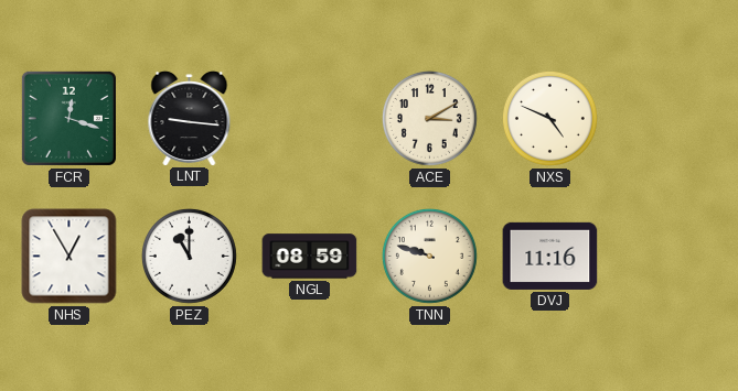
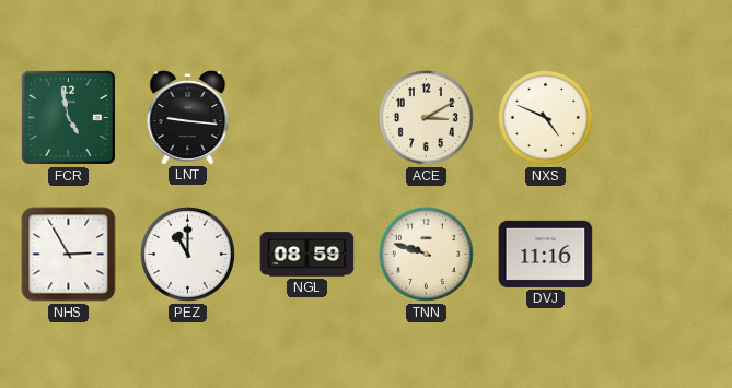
FCR: 12:18 -> 4:58
NHS: 12:55 -> 2:55
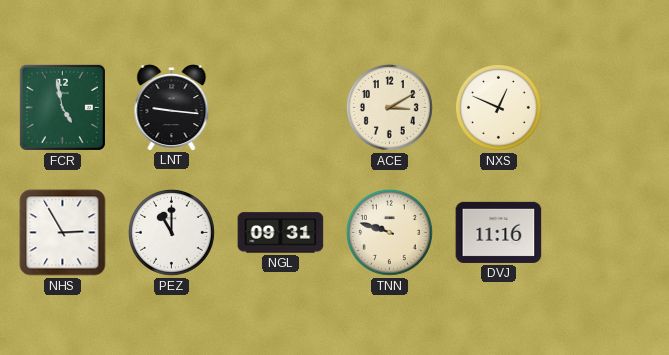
NXS: 4:49 -> 12:49
NGL: 08:59 -> 09:31
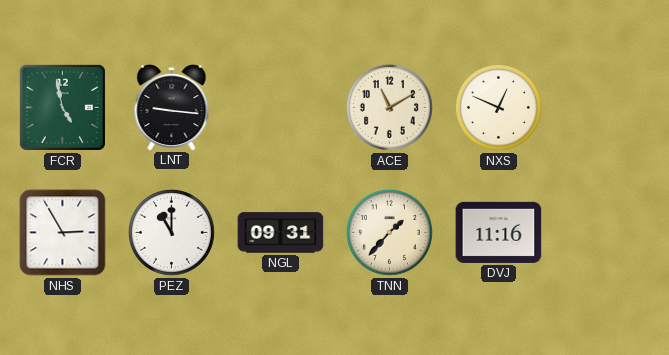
ACE: 3:10 -> 11:10
TNN: 9:48 -> 1:37
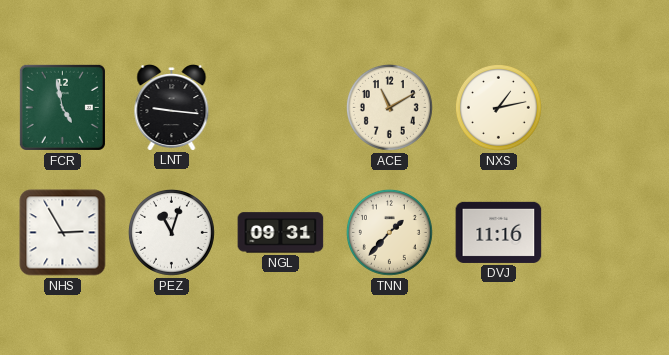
NXS: 12:49 -> 1:13
PEZ: 11:00 -> 11:03
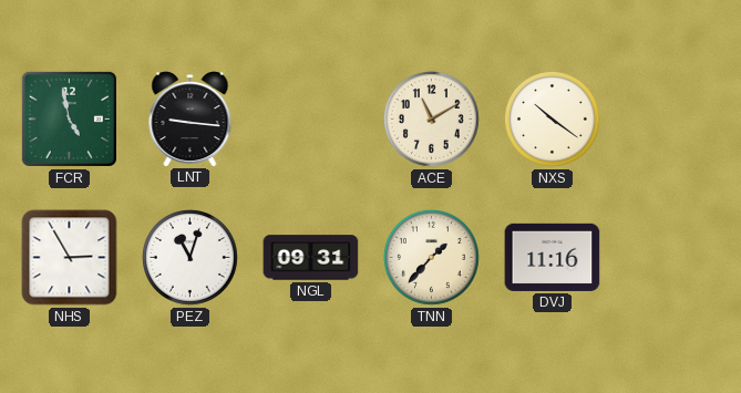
NXS: 1:13 -> 10:21
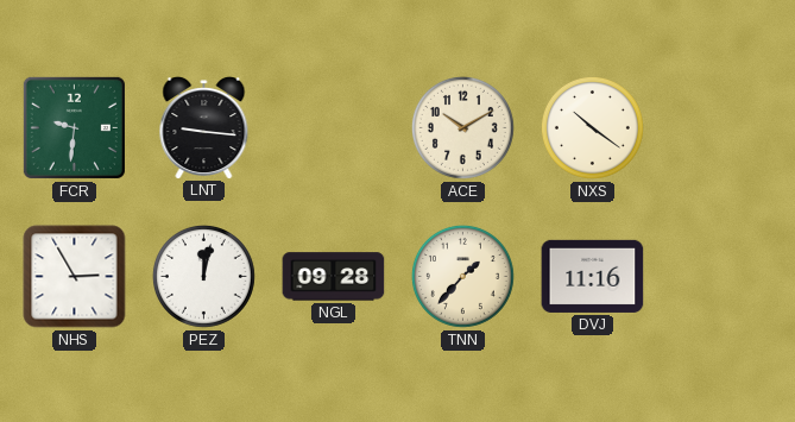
FCR: 4:58 -> 9:31
ACE: 11:10 -> 10:10
PEZ: 11:03 -> 12:02
NGL: 09:31 -> 09:28
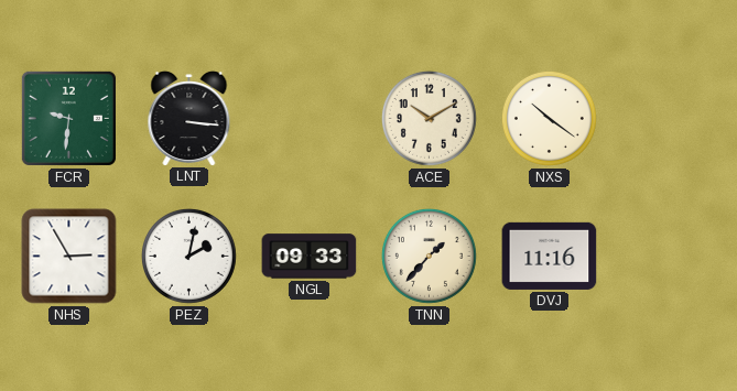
LNT: 9:16 -> 3:16
PEZ: 12:02 -> 2:02
NGL: 09:28 -> 09:33
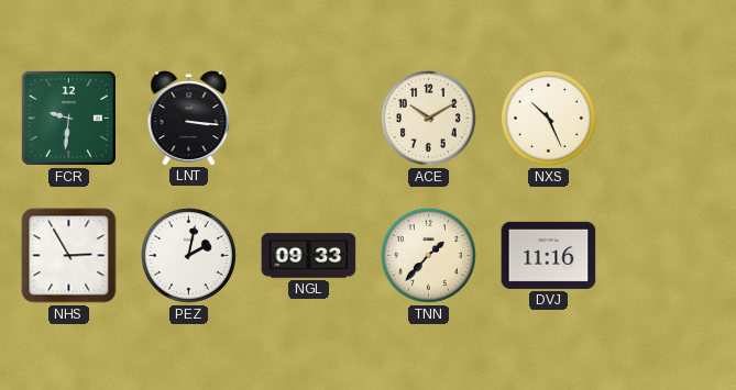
NXS: 10:21 -> 10:26
